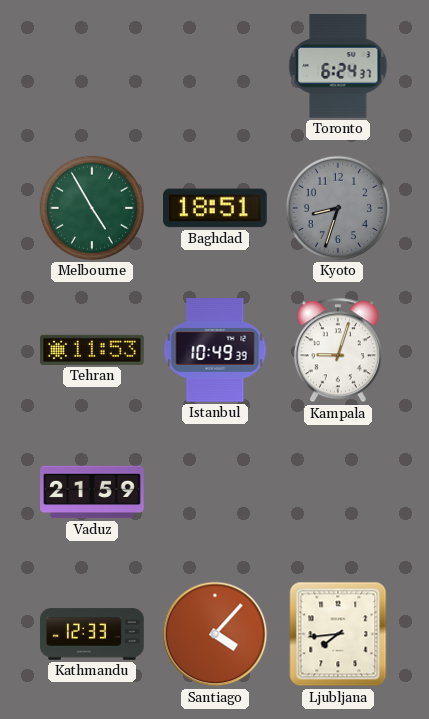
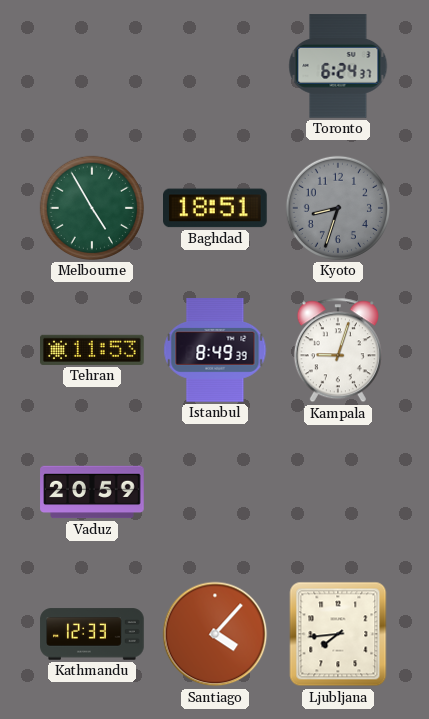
Istanbul: 10:49 -> 8:49
Vaduz: 21:59 -> 20:59
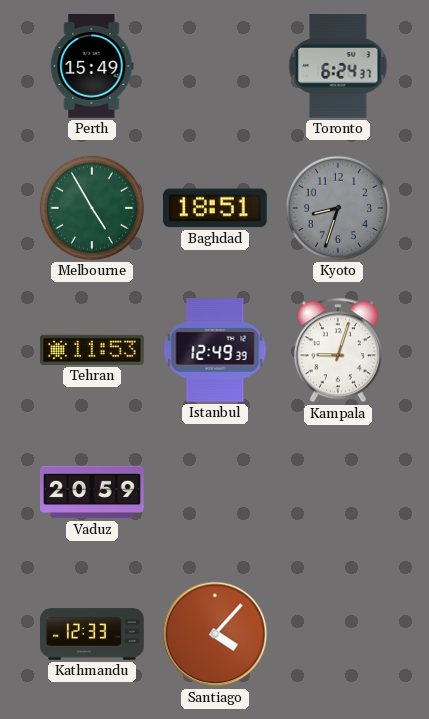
Perth: none -> 15:49
Istanbul: 8:49 -> 12:49
Ljubljana: 7:44 -> none
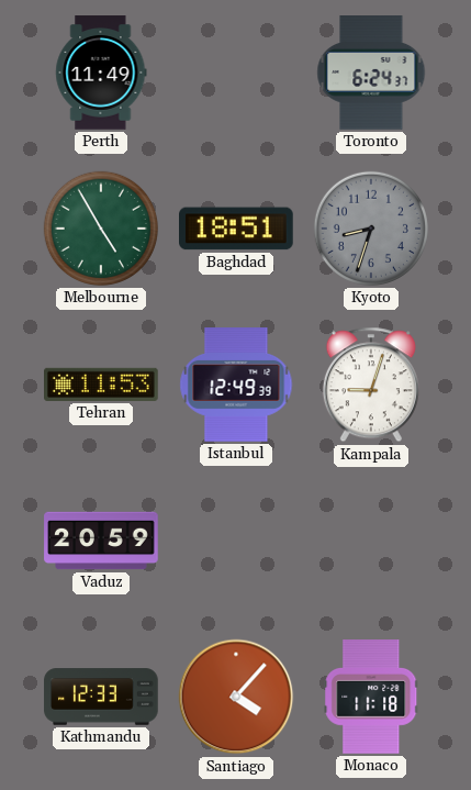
Perth: 15:49 -> 11:49
Monaco: none -> 11:18
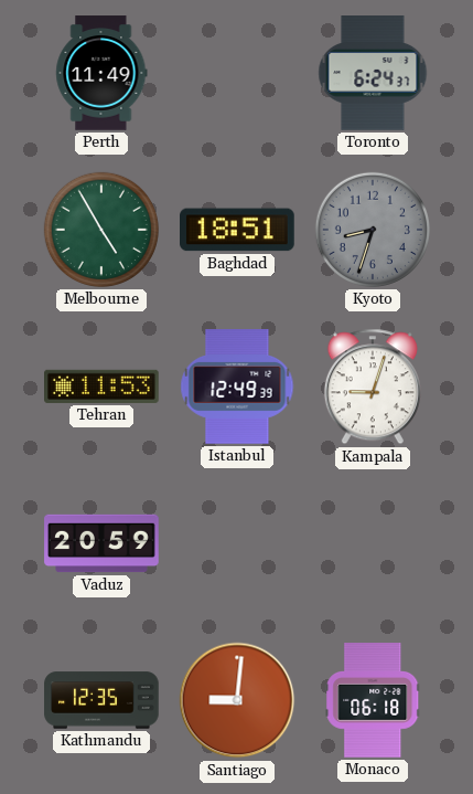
Kathmandu: 12:33 -> 12:35
Santiago: 4:07 -> 9:01
Monaco: 11:18 -> 06:18
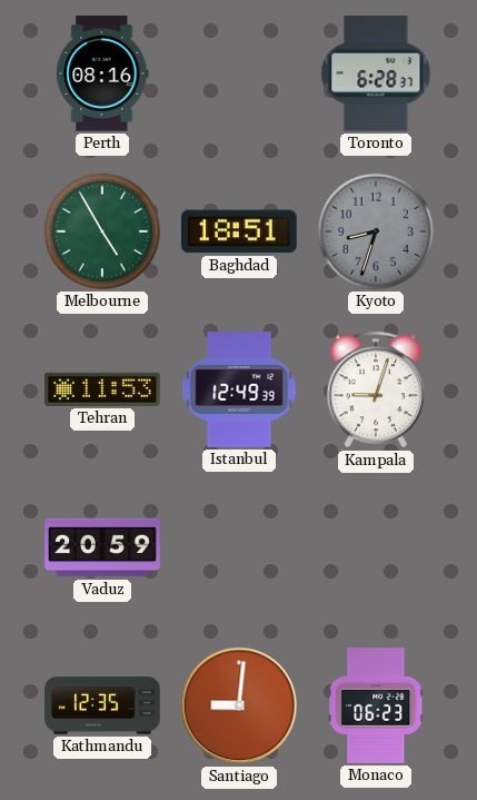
Perth: 11:49 -> 08:16
Toronto: 6:24 -> 6:28
Monaco: 06:18 -> 06:23
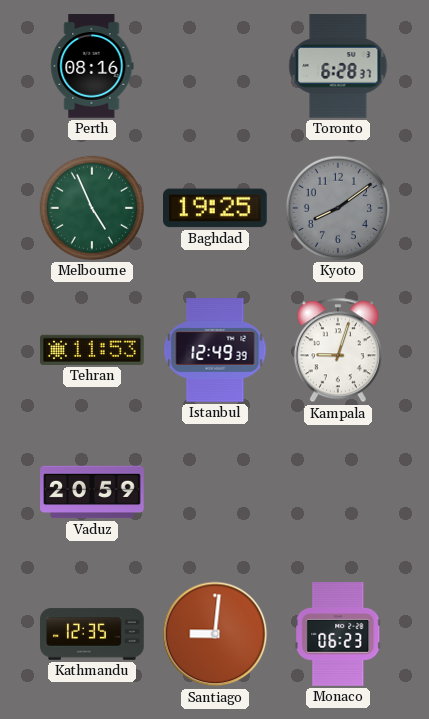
Melbourne: 4:55 -> 4:56
Baghdad: 18:51 -> 19:25
Kyoto: 8:33 -> 8:09
